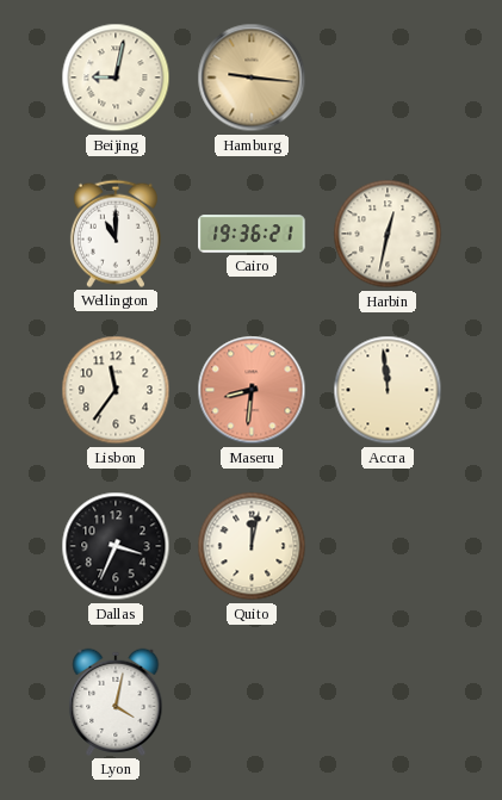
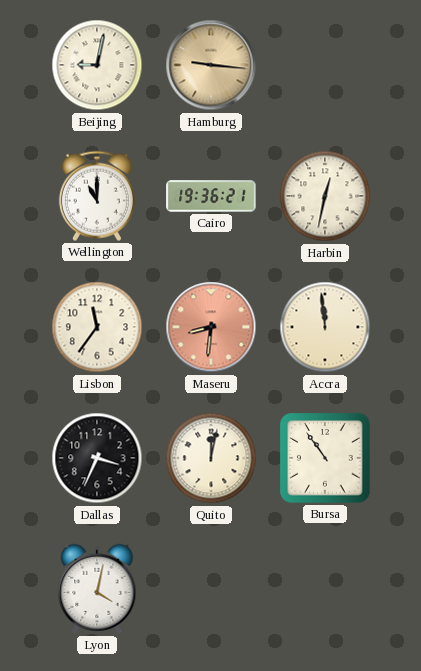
Bursa: none -> 10:54
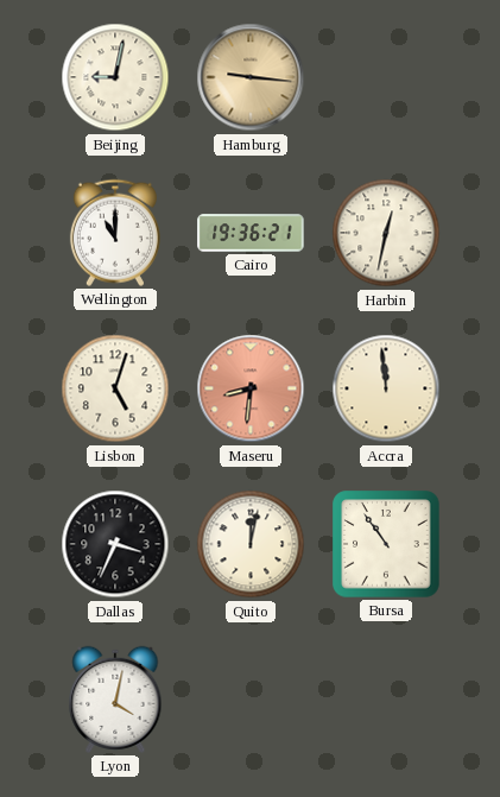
Lisbon: 11:36 -> 5:03
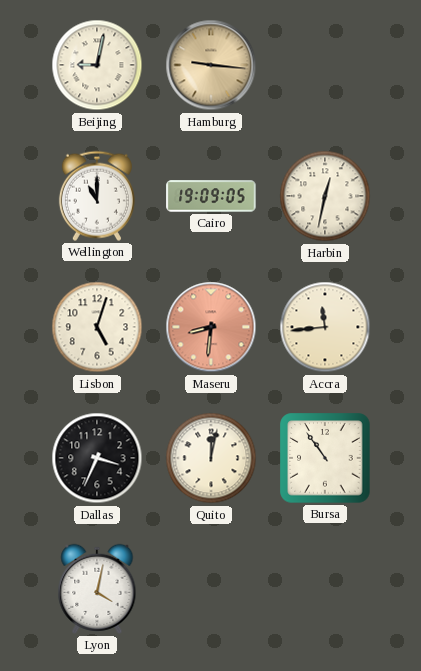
Cairo: 19:36 -> 19:09
Accra: 11:59 -> 11:44
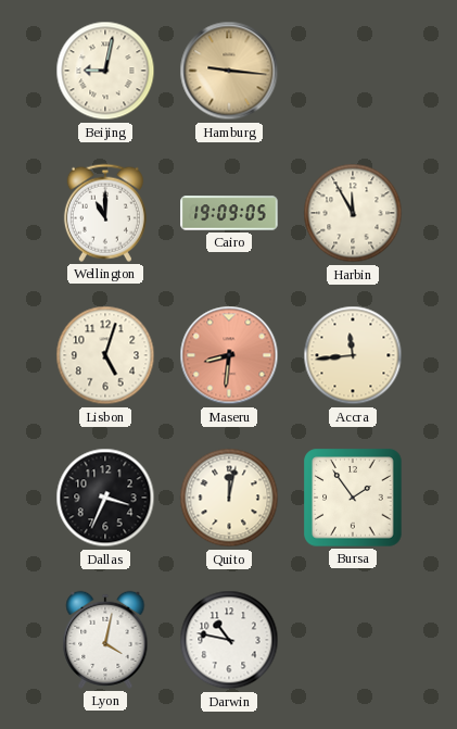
Harbin: 12:32 -> 11:55
Bursa: 10:54 -> 1:54
Darwin: none -> 10:47
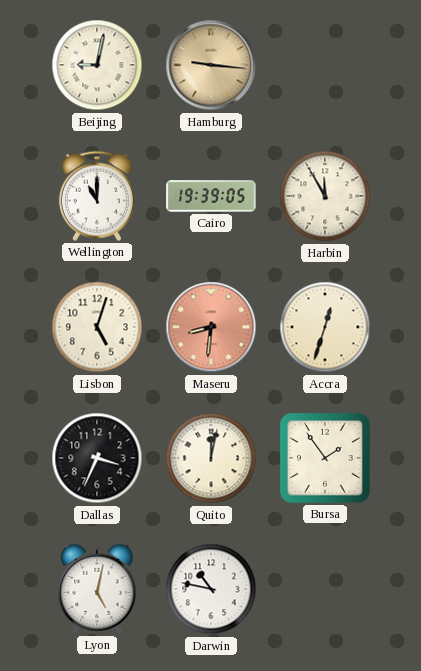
Cairo: 19:09 -> 19:39
Accra: 11:44 -> 12:33
Lyon: 4:02 -> 5:02
